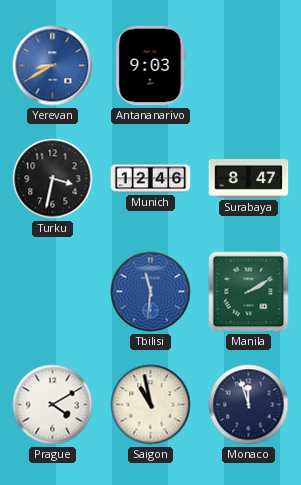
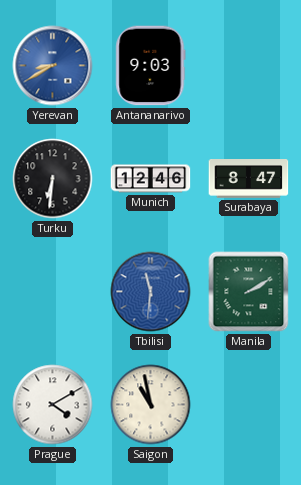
Turku: 3:32 -> 6:31
Monaco: 11:57 -> none
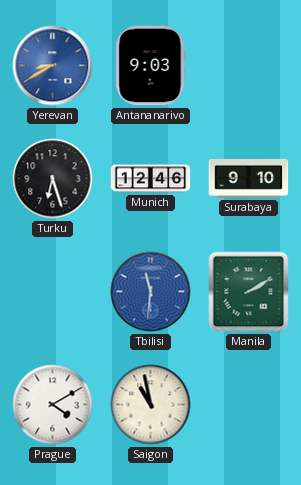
Turku: 6:31 -> 6:27
Surabaya: 8:47 -> 9:10
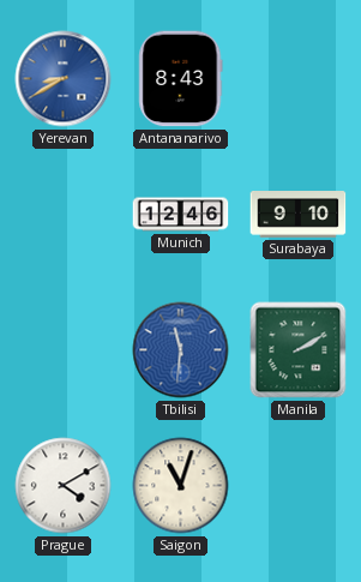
Antananarivo: 9:03 -> 8:43
Turku: 6:27 -> none
Saigon: 10:58 -> 11:03
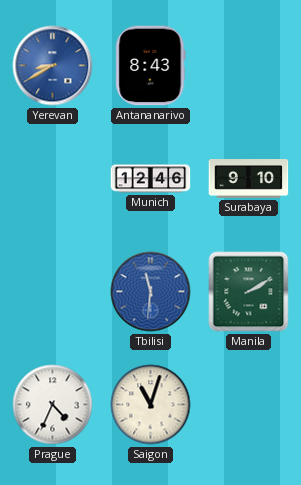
Prague: 4:10 -> 4:34
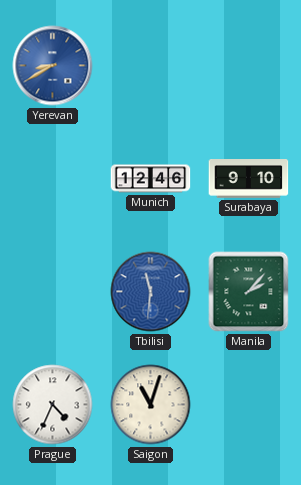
Antananarivo: 8:43 -> none
Manila: 2:10 -> 2:07
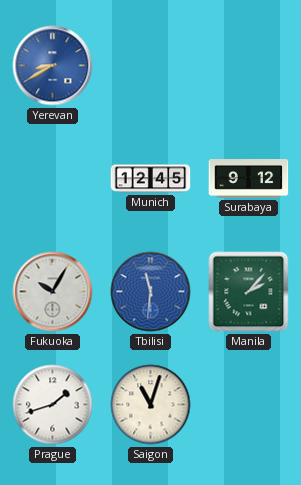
Munich: 12:46 -> 12:45
Surabaya: 9:10 -> 9:12
Fukuoka: none -> 10:05
Prague: 4:34 -> 1:42
